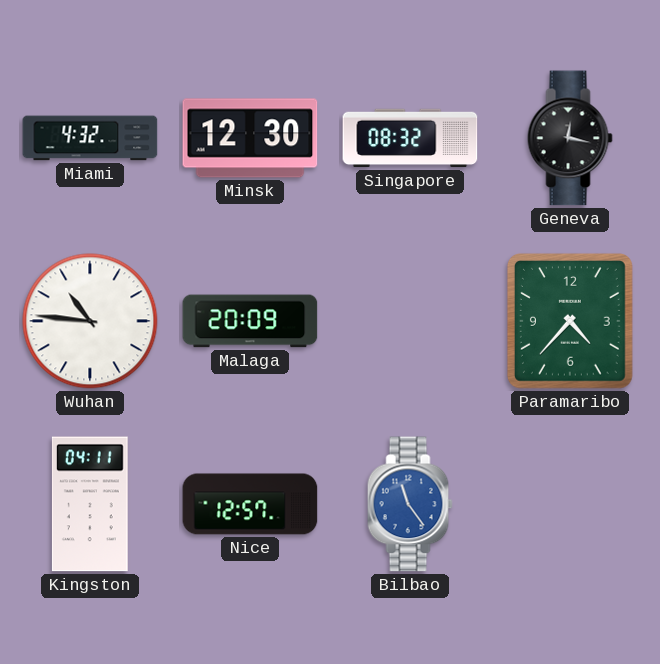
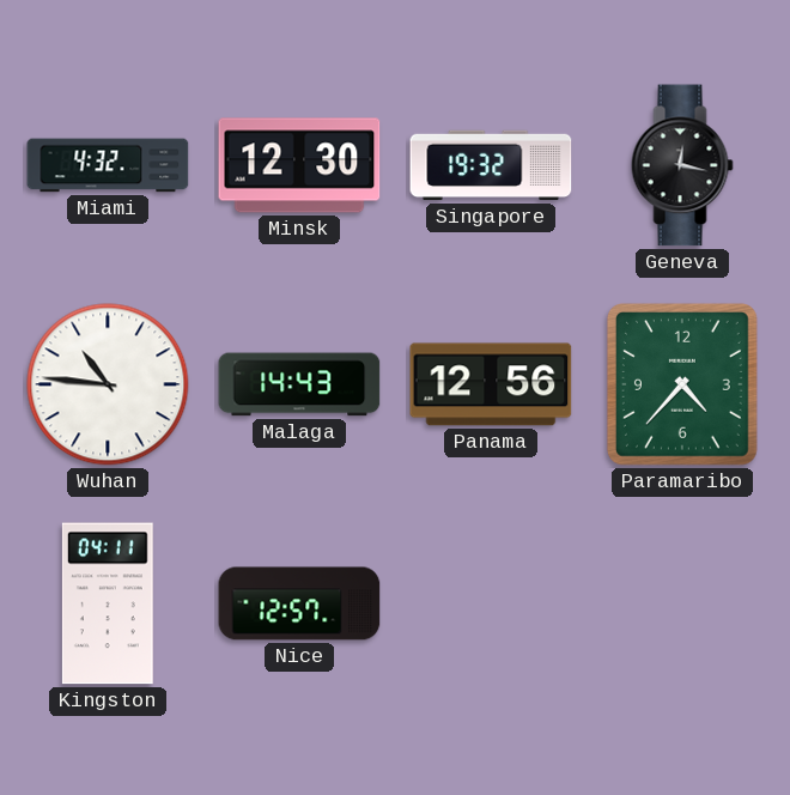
Singapore: 08:32 -> 19:32
Malaga: 20:09 -> 14:43
Panama: none -> 12:56
Bilbao: 11:24 -> none
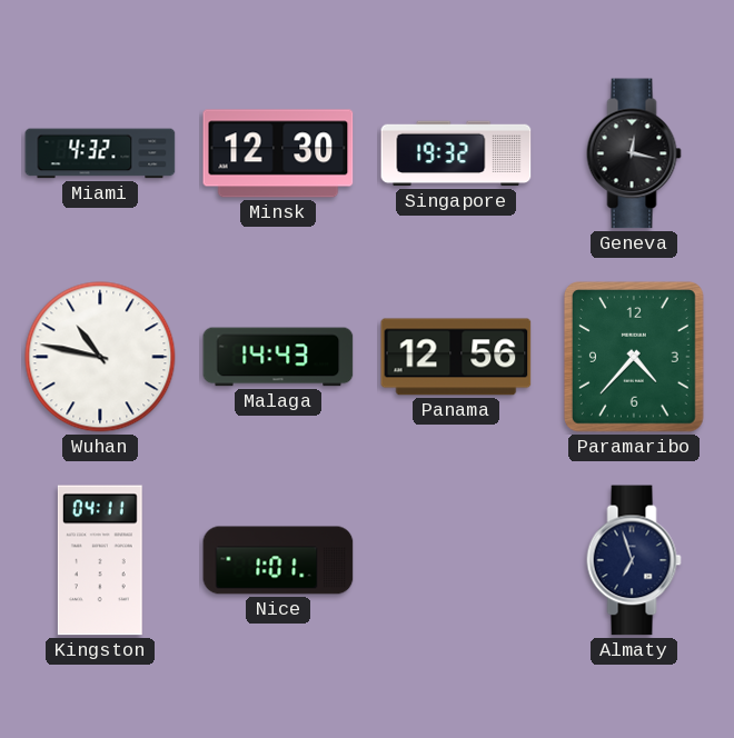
Wuhan: 10:46 -> 10:47
Nice: 12:57 -> 1:01
Almaty: none -> 6:57
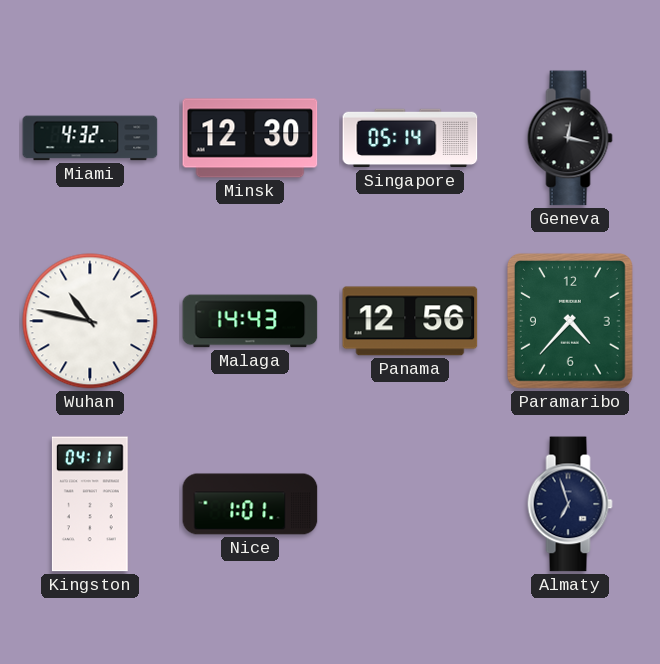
Singapore: 19:32 -> 05:14
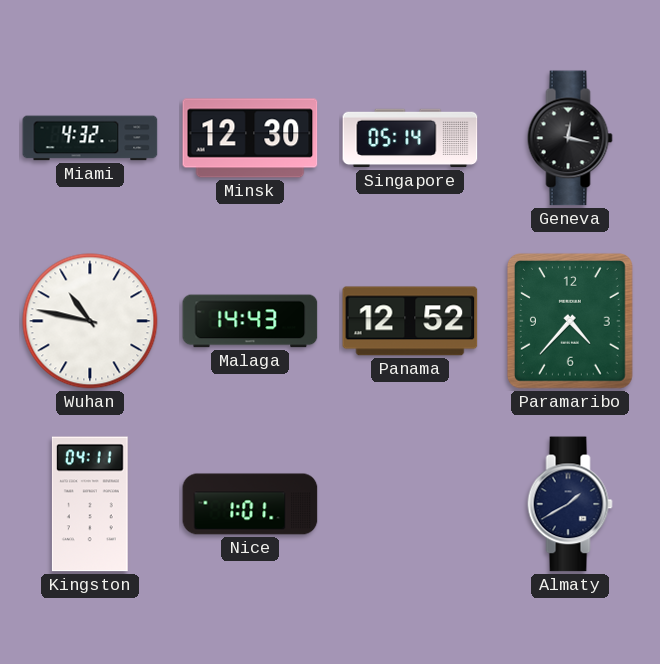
Panama: 12:56 -> 12:52
Almaty: 6:57 -> 1:40
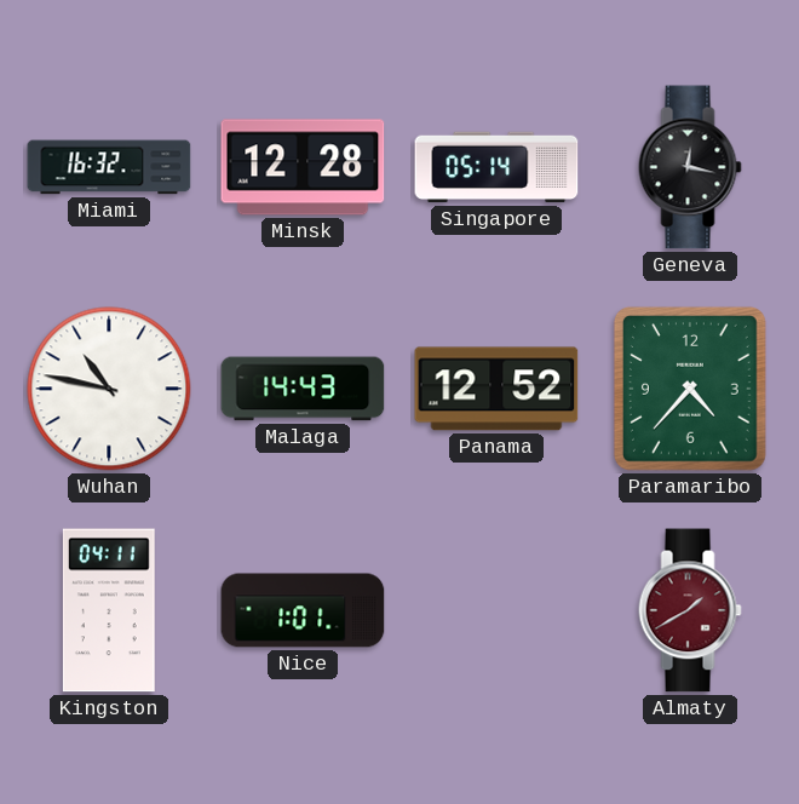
Miami: 4:32 -> 16:32
Minsk: 12:30 -> 12:28
Almaty dial: navy -> burgundy
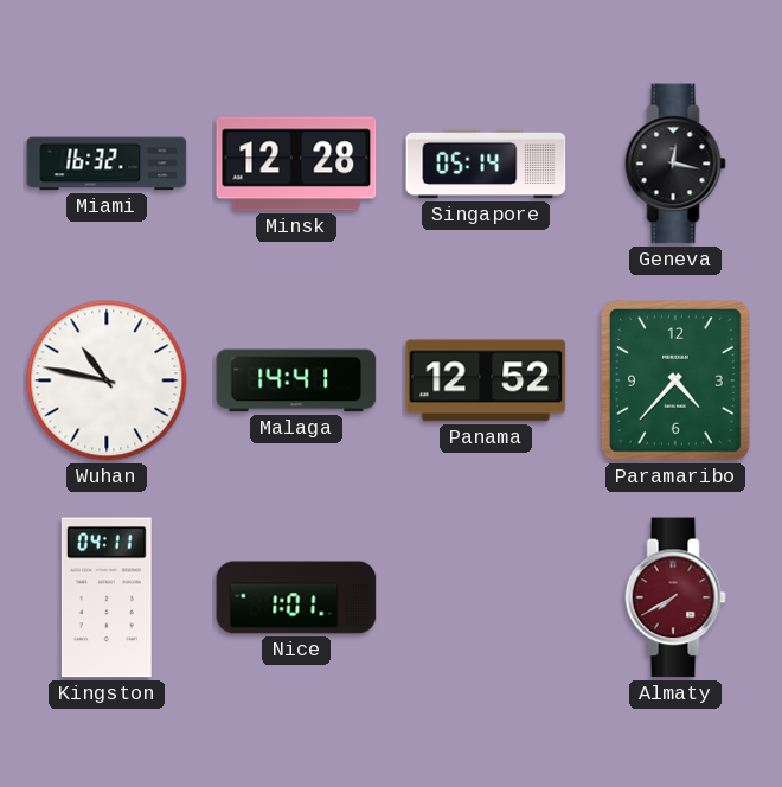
Malaga: 14:43 -> 14:41
Almaty: 1:40 -> 7:40
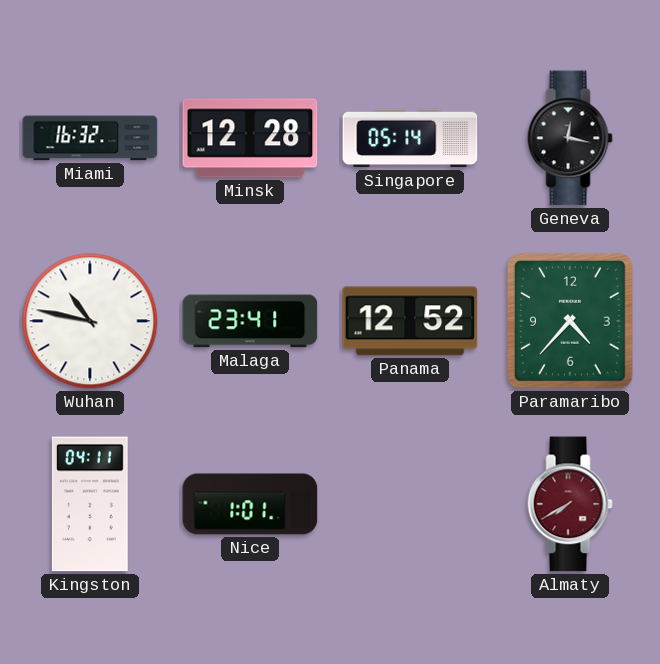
Malaga: 14:41 -> 23:41
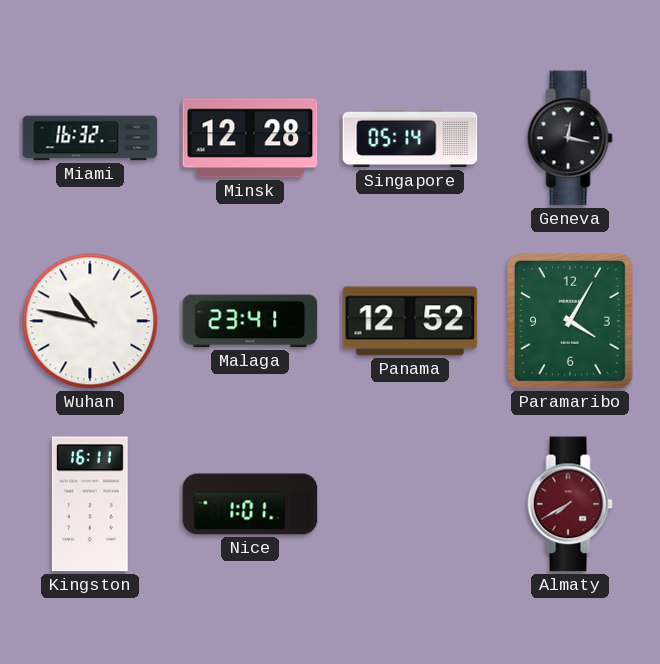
Paramaribo: 4:37 -> 4:05
Kingston: 04:11 -> 16:11
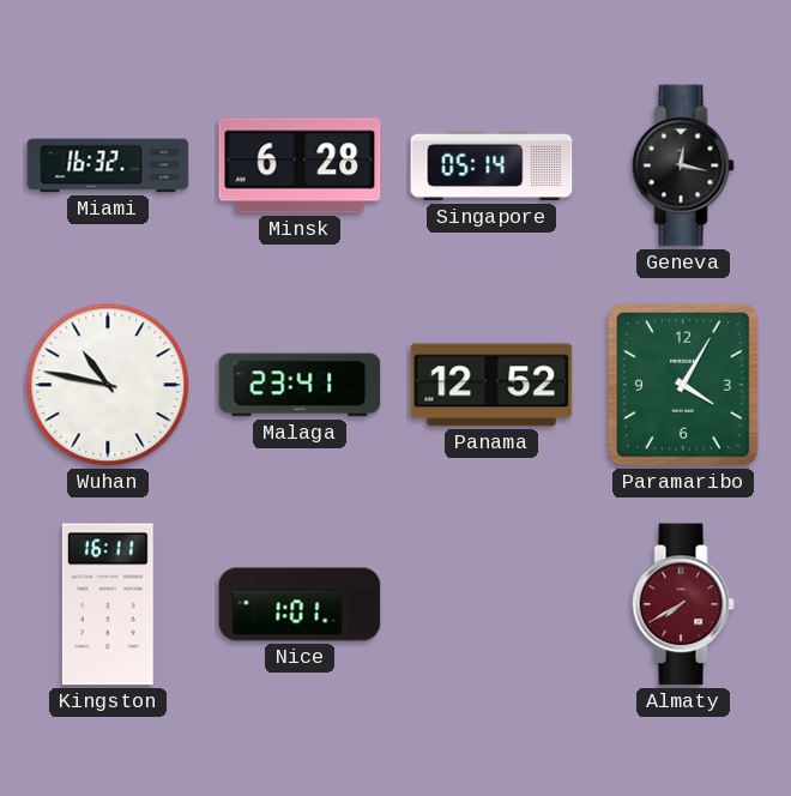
Minsk: 12:28 -> 6:28
